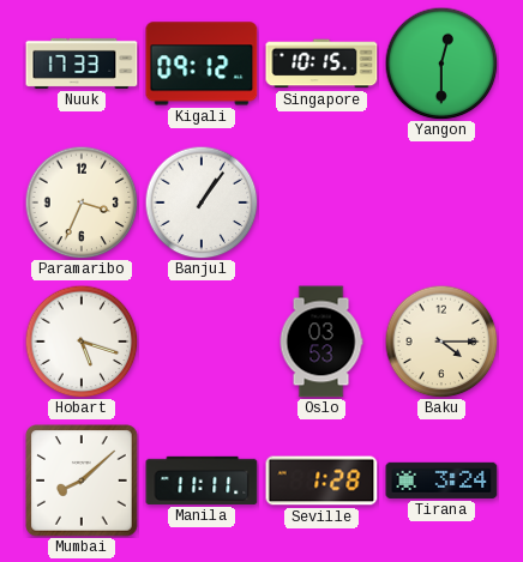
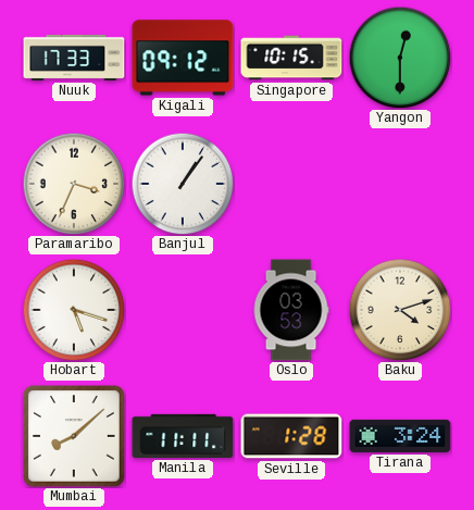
Baku: 4:15 -> 4:12
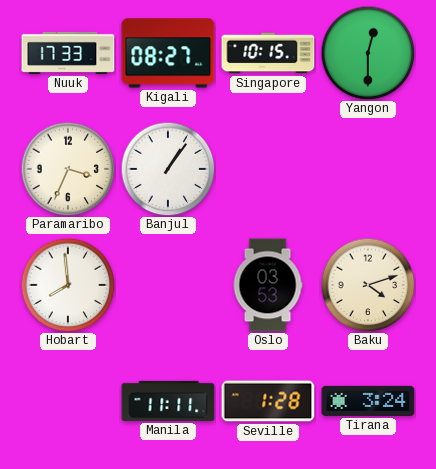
Kigali: 09:12 -> 08:27
Hobart: 5:18 -> 7:59
Mumbai: 8:08 -> none
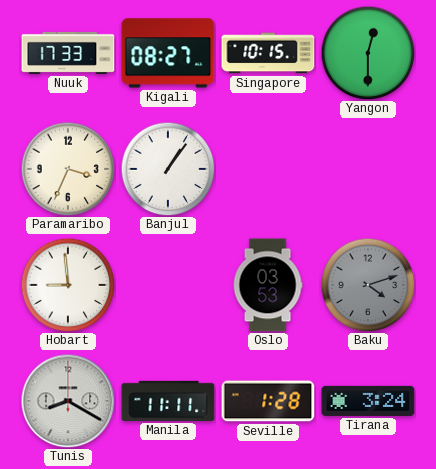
Hobart: 7:59 -> 8:59
Baku dial: cream -> grey
Tunis: none -> 8:20
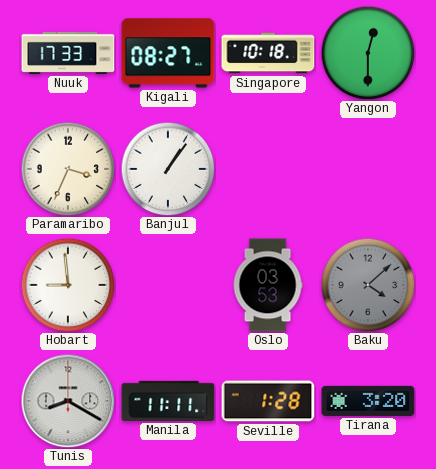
Singapore: 10:15 -> 10:18
Baku: 4:12 -> 4:08
Tirana: 3:24 -> 3:20
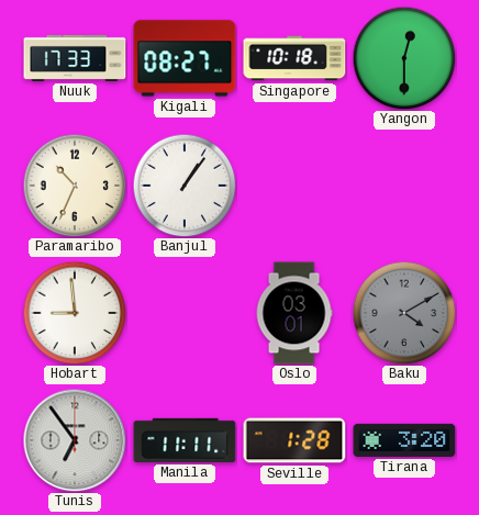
Paramaribo: 3:34 -> 10:34
Oslo: 03:53 -> 03:01
Baku: 4:08 -> 4:10
Tunis: 8:20 -> 6:54
